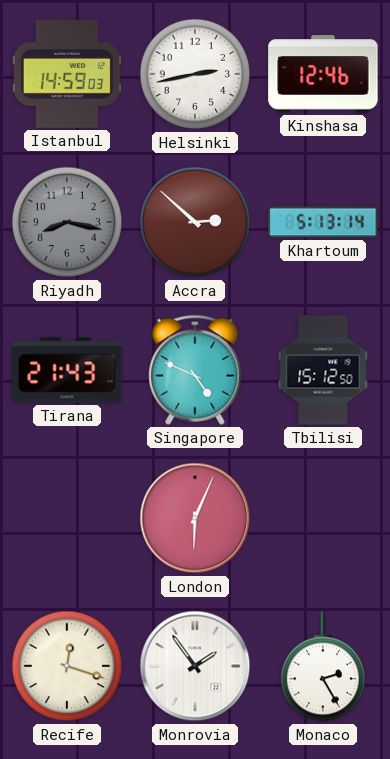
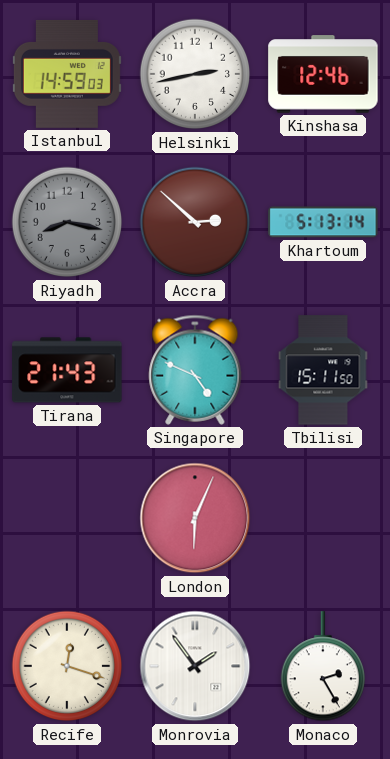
Tbilisi: 15:12 -> 15:11
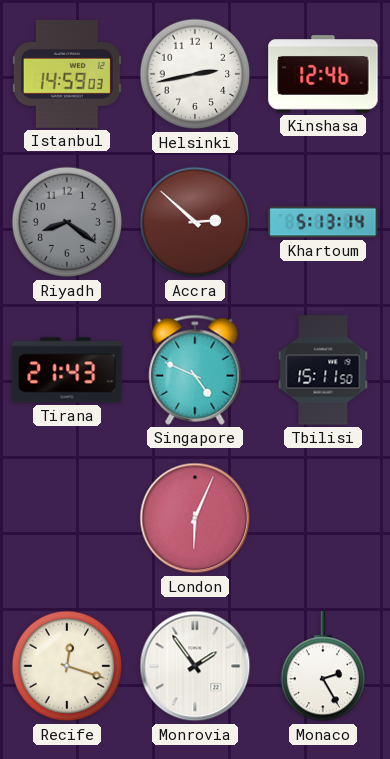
Riyadh: 8:17 -> 8:21
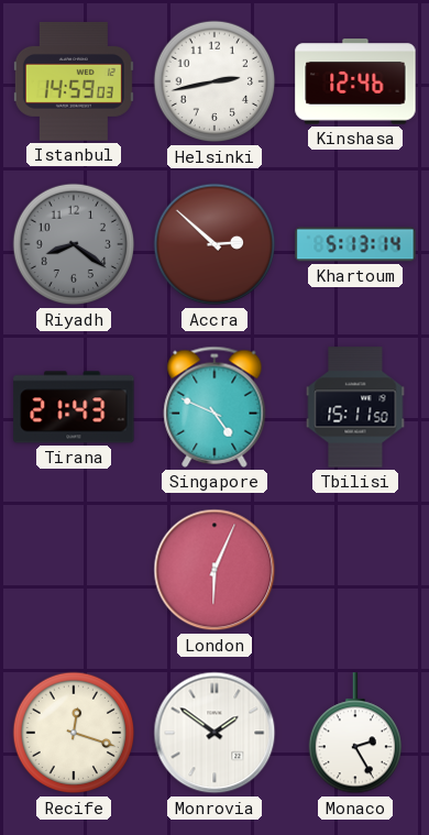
Monrovia: 1:54 -> 1:51
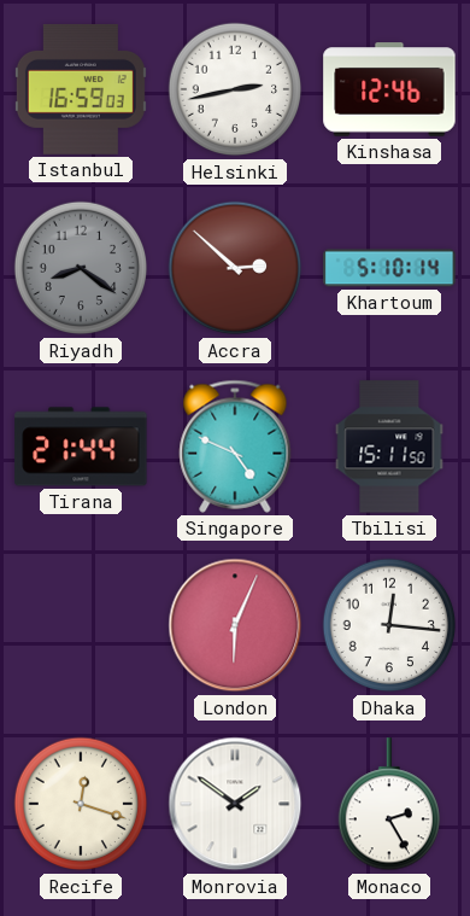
Istanbul: 14:59 -> 16:59
Khartoum: 5:13 -> 5:10
Tirana: 21:43 -> 21:44
Dhaka: none -> 12:16
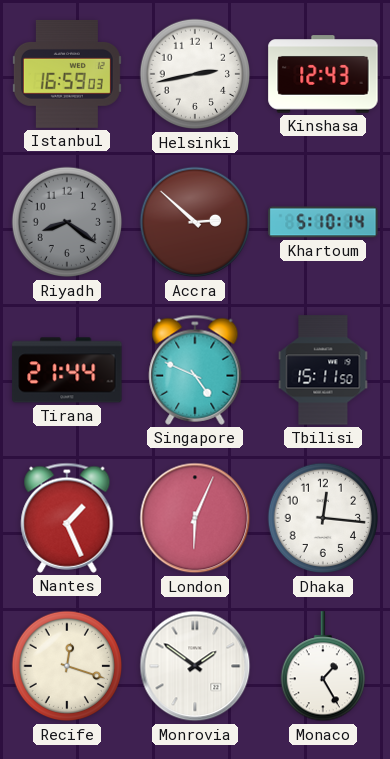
Kinshasa: 12:46 -> 12:43
Nantes: none -> 1:26
Monaco: 2:25 -> 1:25
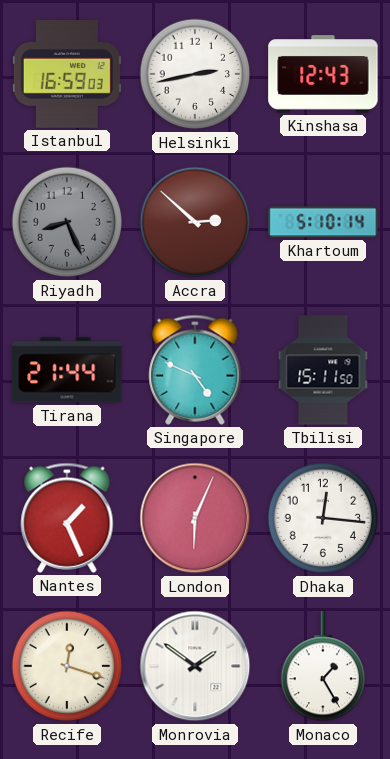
Riyadh: 8:21 -> 8:26
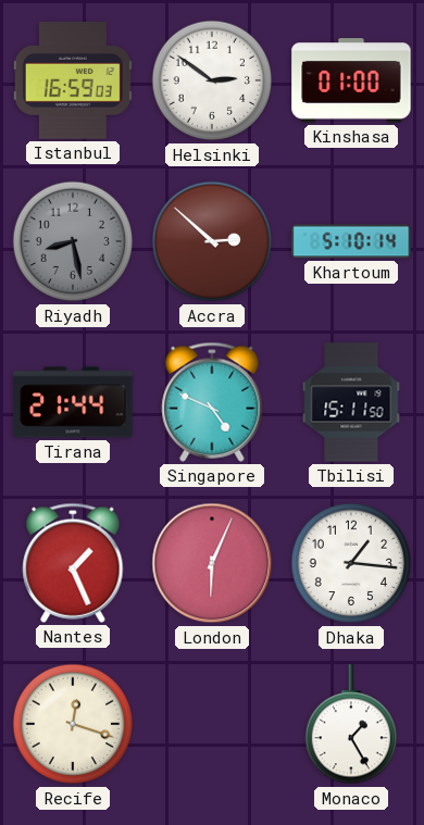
Helsinki: 2:43 -> 2:51
Kinshasa: 12:43 -> 01:00
Riyadh: 8:26 -> 8:28
Dhaka: 12:16 -> 1:16
Monrovia: 1:51 -> none
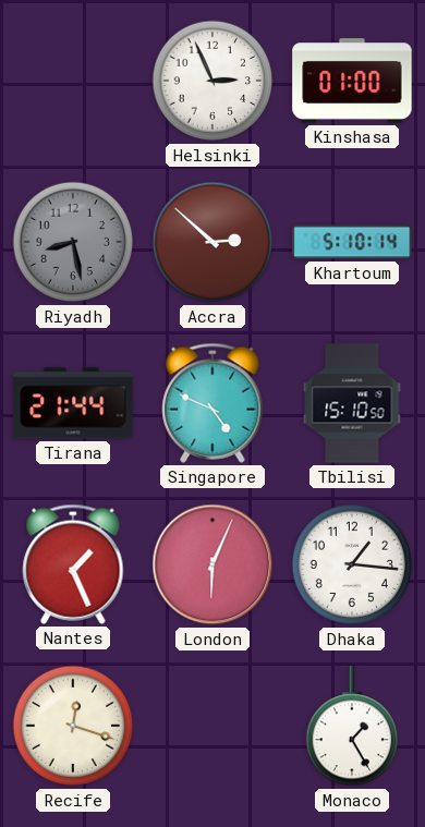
Istanbul: 16:59 -> none
Helsinki: 2:51 -> 2:56
Tbilisi: 15:11 -> 15:10
